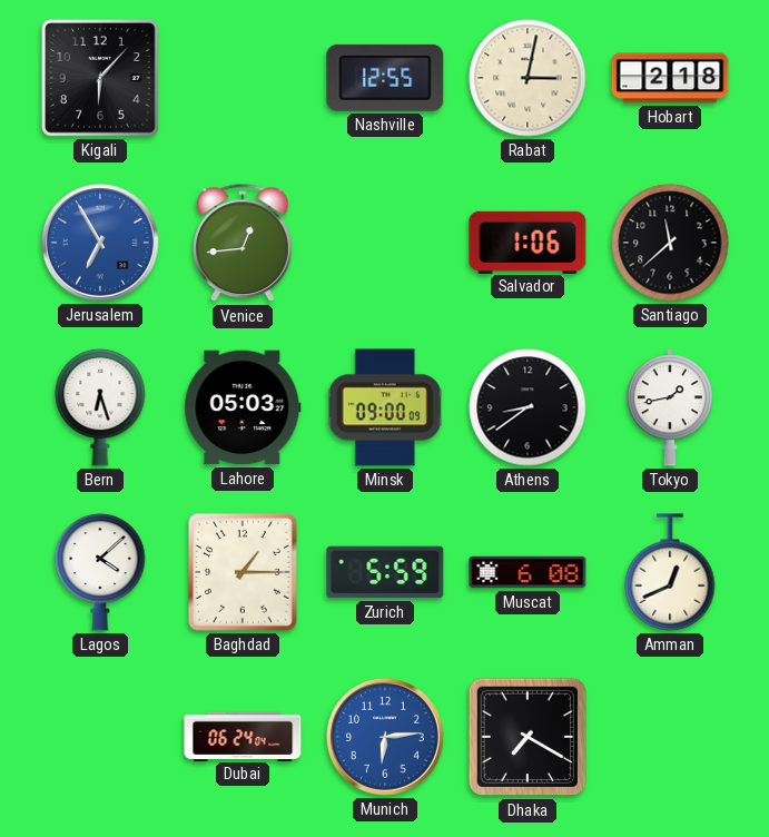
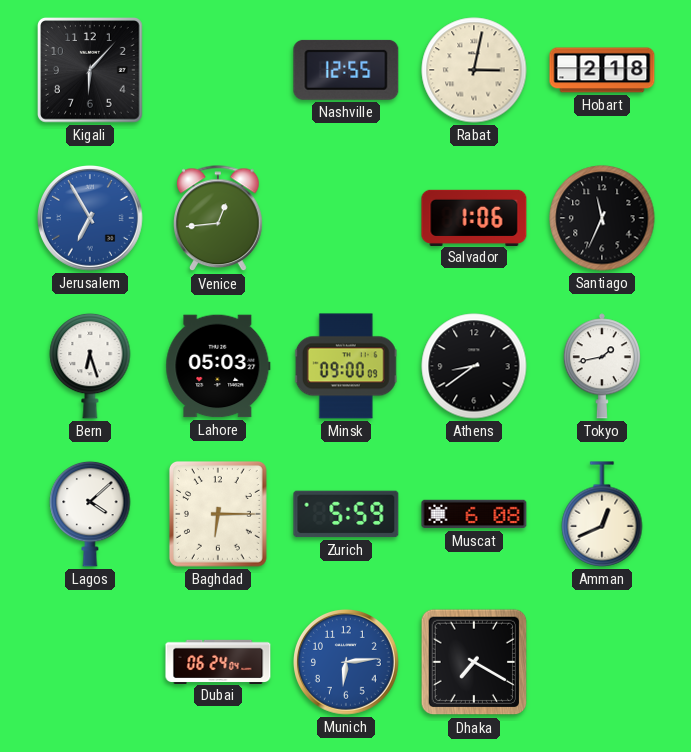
Santiago: 11:38 -> 11:34
Baghdad: 1:15 -> 6:15
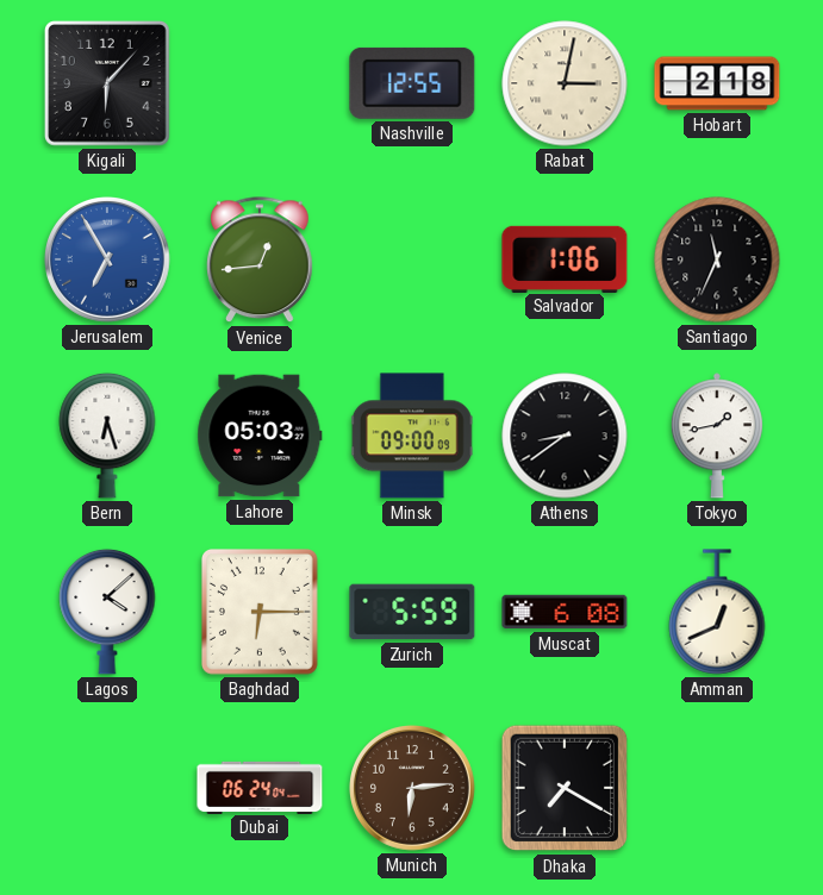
Munich dial: blue -> brown
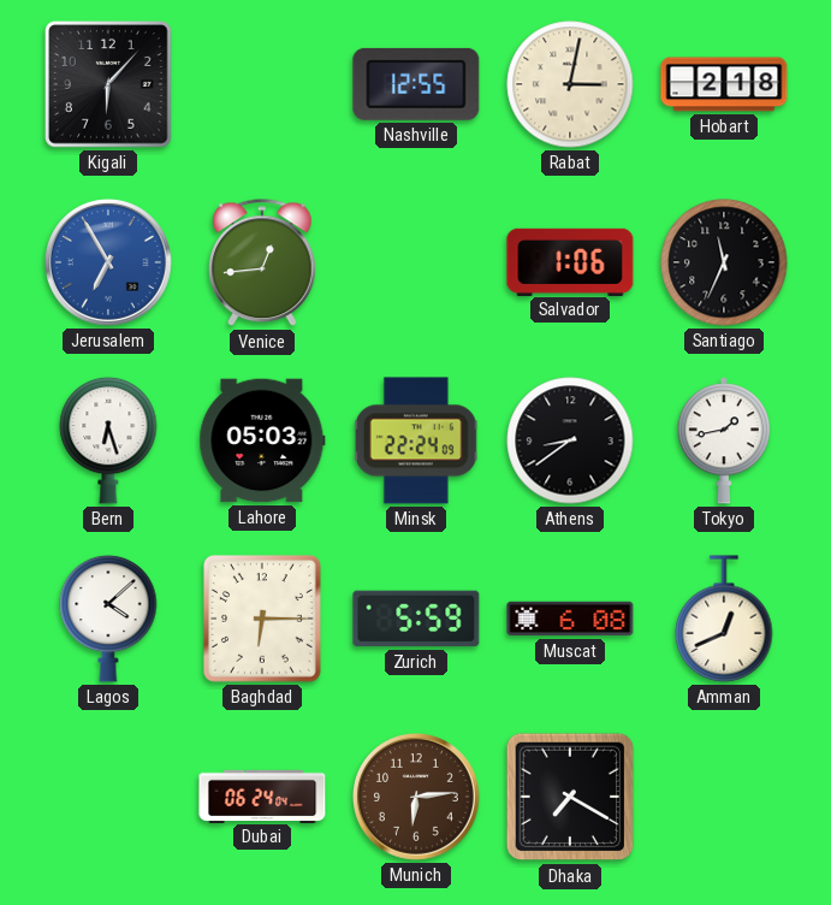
Minsk: 09:00 -> 22:24
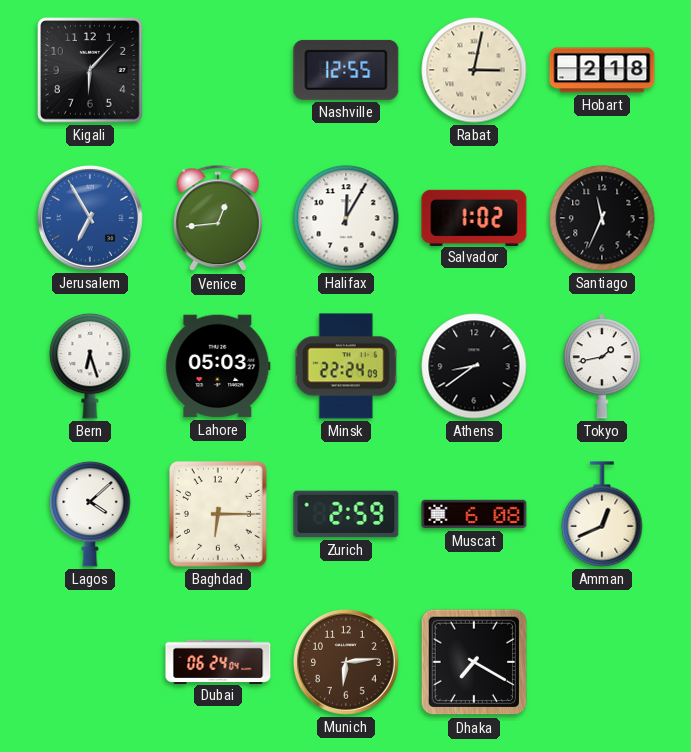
Halifax: none -> 12:05
Salvador: 1:06 -> 1:02
Zurich: 5:59 -> 2:59
